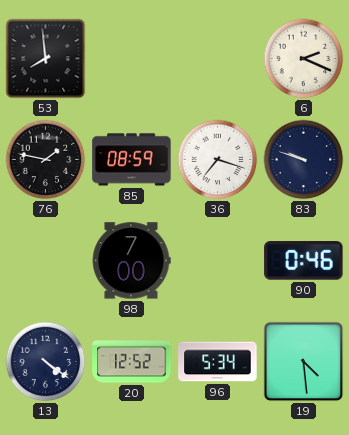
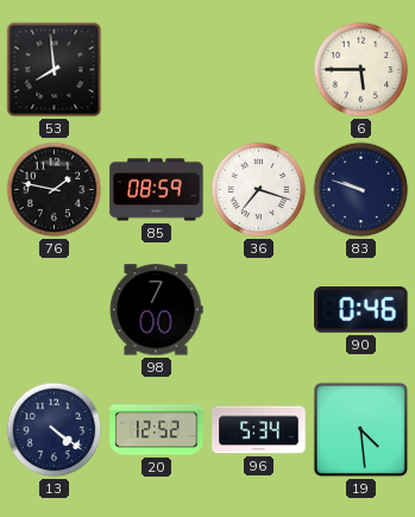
6: 2:19 -> 5:45
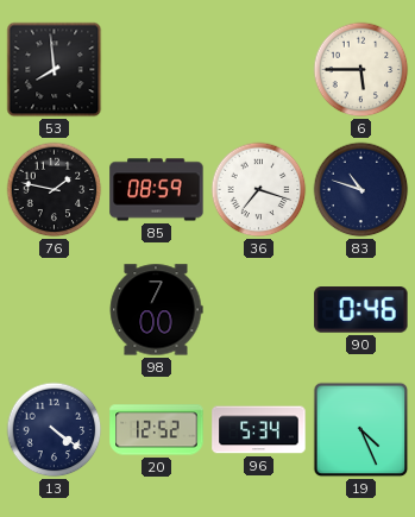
83: 9:48 -> 10:48
19: 4:29 -> 4:26
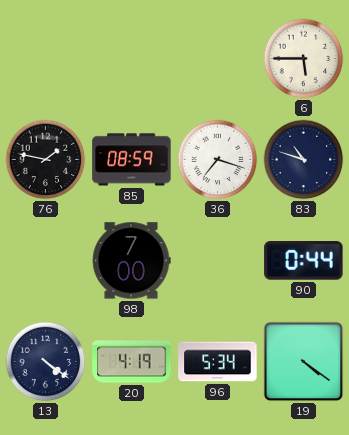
53: 7:59 -> none
90: 0:46 -> 0:44
20: 12:52 -> 4:19
19: 4:26 -> 4:21
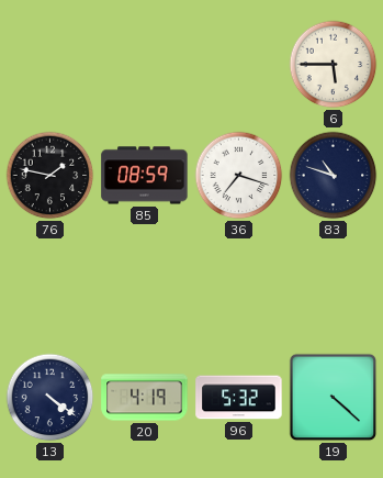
98: 7:00 -> none
90: 0:44 -> none
96: 5:34 -> 5:32
19: 4:21 -> 4:22
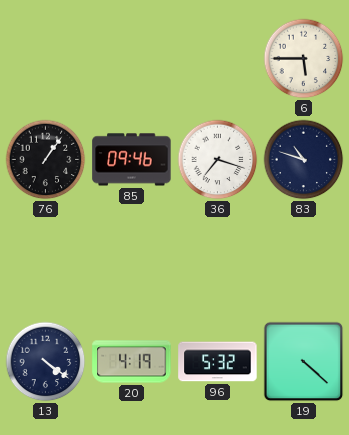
76: 1:47 -> 1:06
85: 08:59 -> 09:46
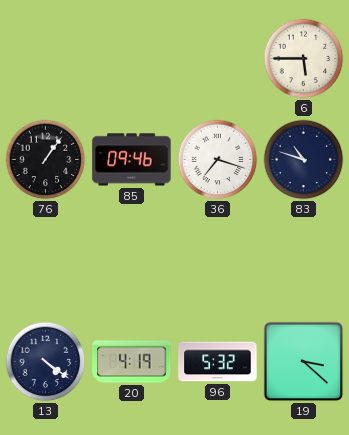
19: 4:22 -> 3:22
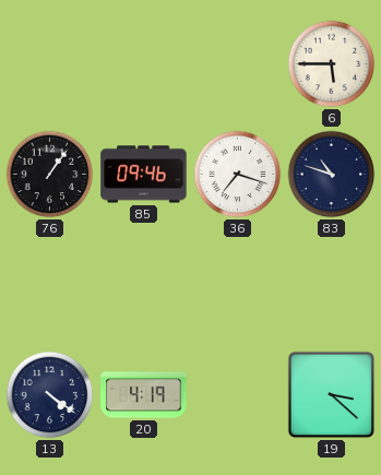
96: 5:32 -> none
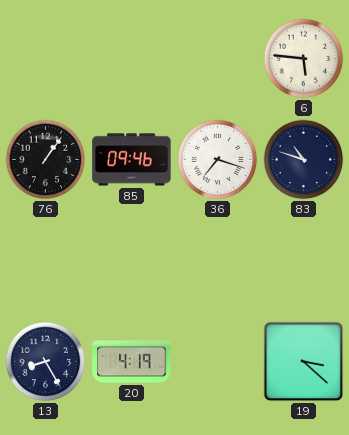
6: 5:45 -> 5:46
13: 4:21 -> 8:25
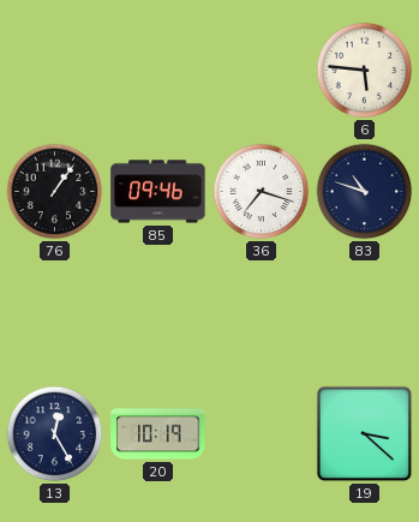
13: 8:25 -> 12:25
20: 4:19 -> 10:19
